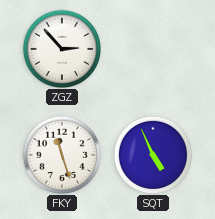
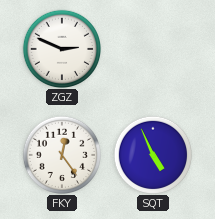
ZGZ: 2:53 -> 2:49
FKY: 11:27 -> 12:24
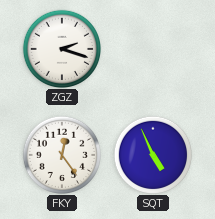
ZGZ: 2:49 -> 2:18
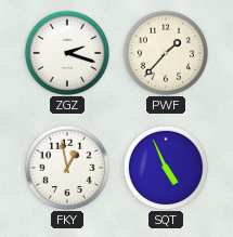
PWF: none -> 1:37
FKY: 12:24 -> 12:58
